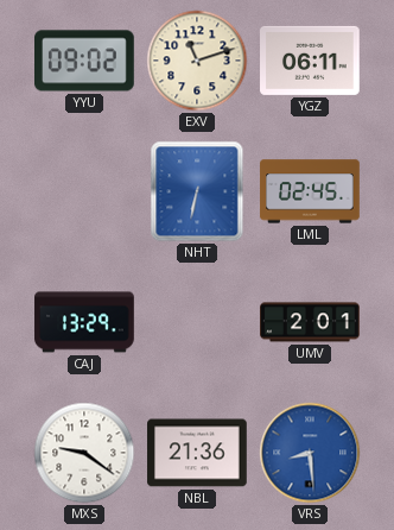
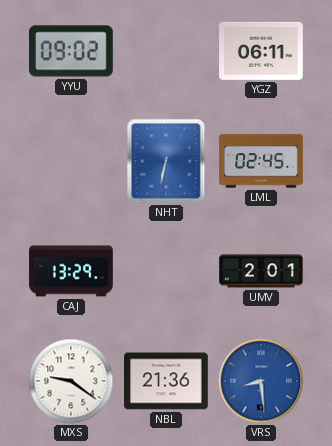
EXV: 11:12 -> none
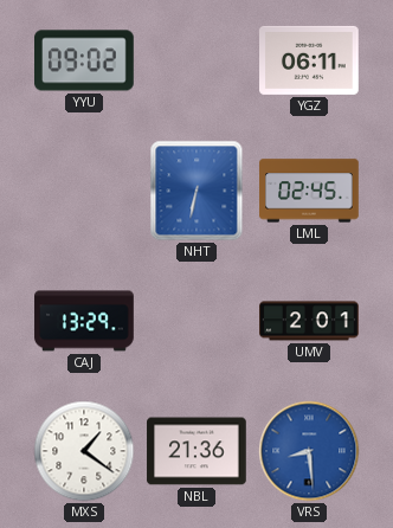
MXS: 9:21 -> 1:21
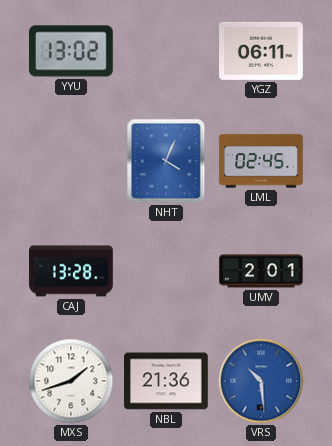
YYU: 09:02 -> 13:02
NHT: 6:32 -> 4:04
CAJ: 13:29 -> 13:28
MXS: 1:21 -> 1:42
VRS: 8:29 -> 10:29
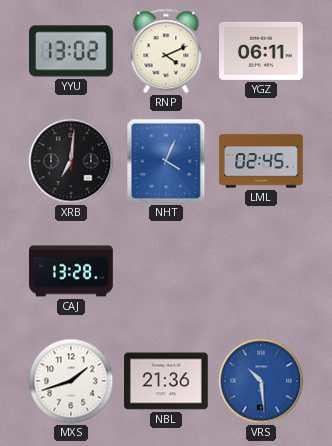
RNP: none -> 4:11
XRB: none -> 7:01
UMV: 2:01 -> none
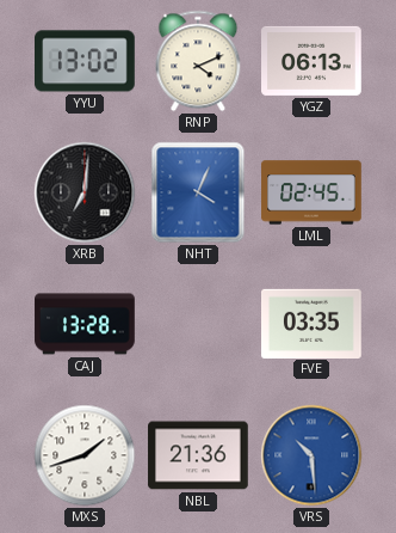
YGZ: 06:11 -> 06:13
FVE: none -> 03:35
